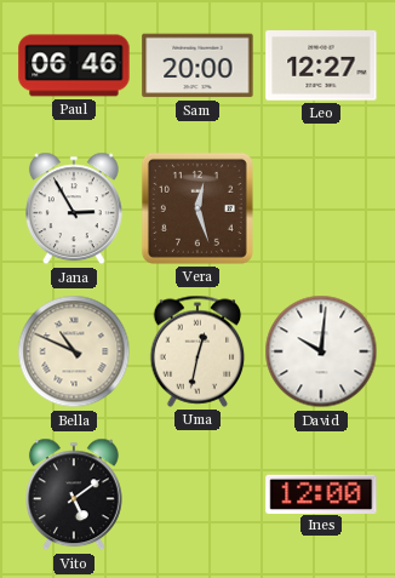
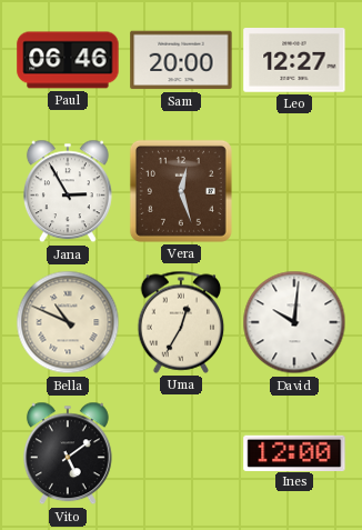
Uma: 12:32 -> 12:35
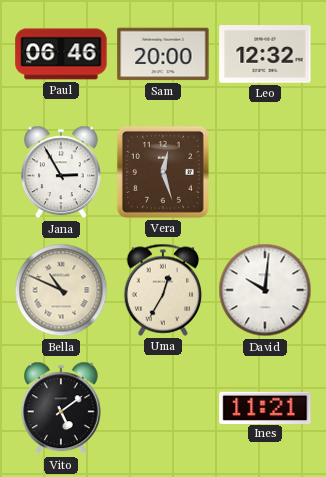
Leo: 12:27 -> 12:32
Ines: 12:00 -> 11:21
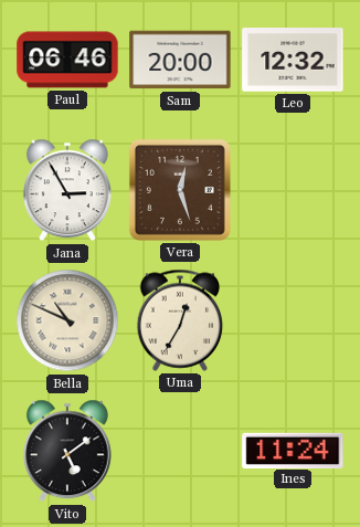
David: 10:01 -> none
Ines: 11:21 -> 11:24
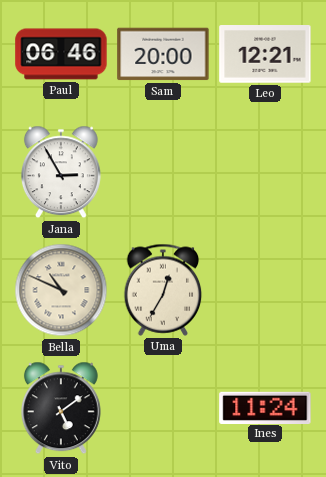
Leo: 12:32 -> 12:21
Vera: 12:27 -> none
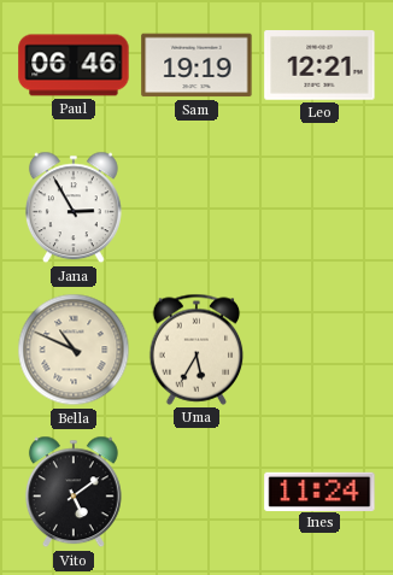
Sam: 20:00 -> 19:19
Uma: 12:35 -> 5:35
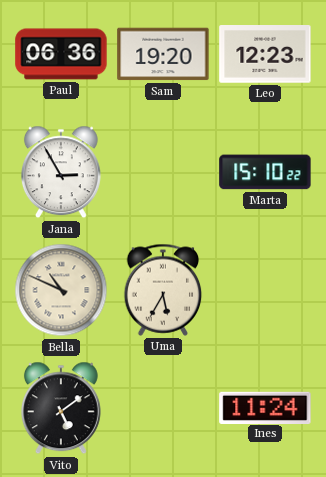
Paul: 06:46 -> 06:36
Sam: 19:19 -> 19:20
Leo: 12:21 -> 12:23
Marta: none -> 15:10
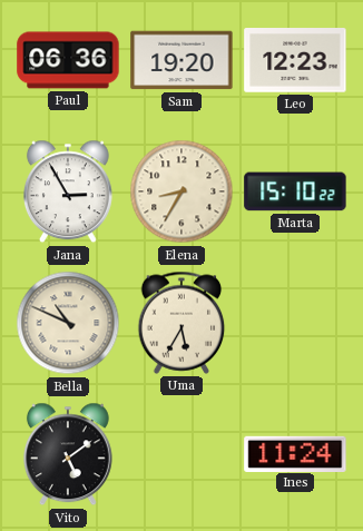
Elena: none -> 8:35
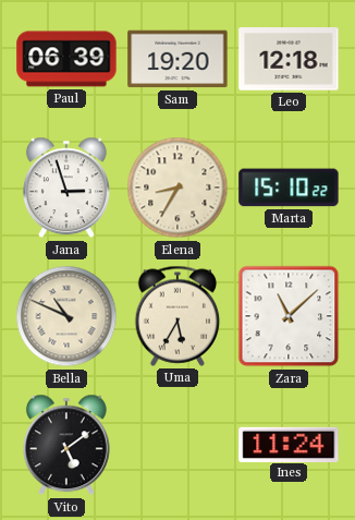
Paul: 06:36 -> 06:39
Leo: 12:23 -> 12:18
Jana: 2:55 -> 2:57
Zara: none -> 11:08
